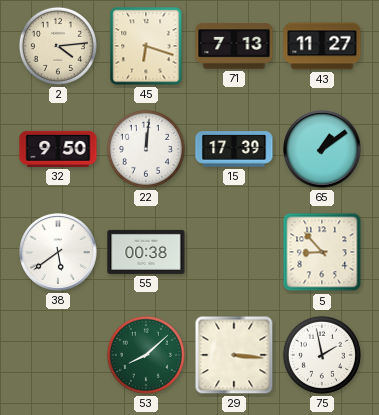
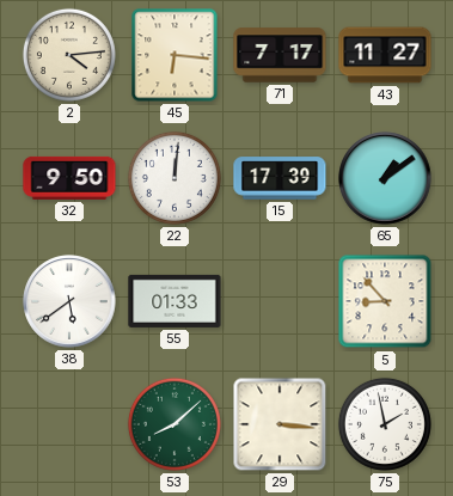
45: 6:18 -> 6:16
71: 7:13 -> 7:17
55: 00:38 -> 01:33
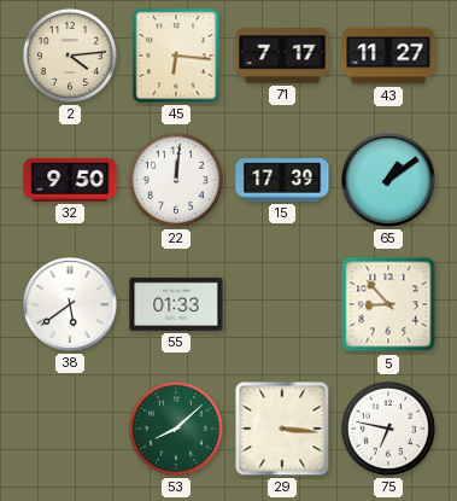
75: 1:58 -> 6:47
